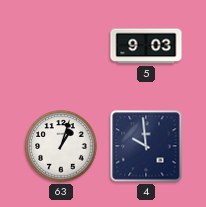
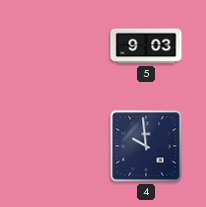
63: 1:03 -> none
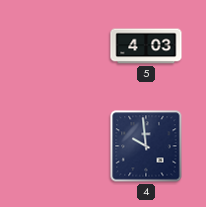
5: 9:03 -> 4:03
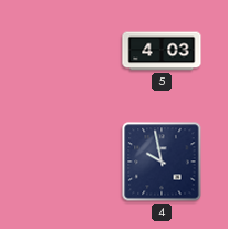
4: 9:59 -> 9:58
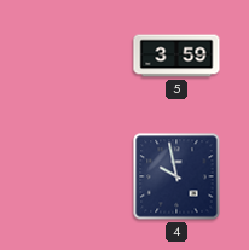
5: 4:03 -> 3:59
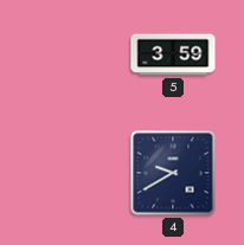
4: 9:58 -> 9:40
